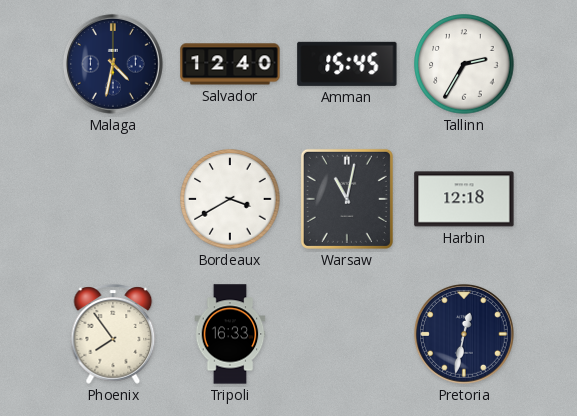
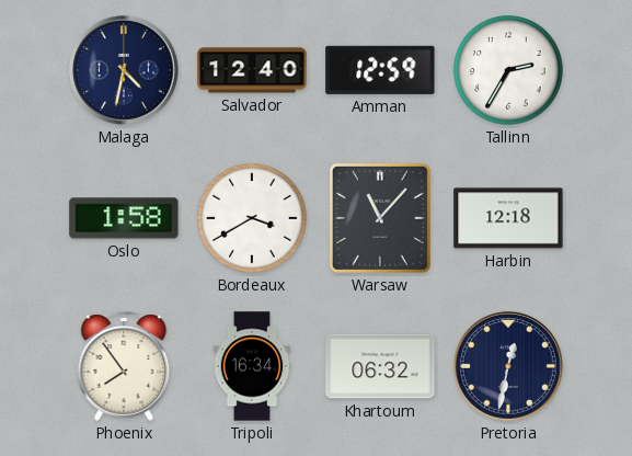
Amman: 15:45 -> 12:59
Oslo: none -> 1:58
Warsaw: 11:02 -> 11:07
Tripoli: 16:33 -> 16:34
Khartoum: none -> 06:32
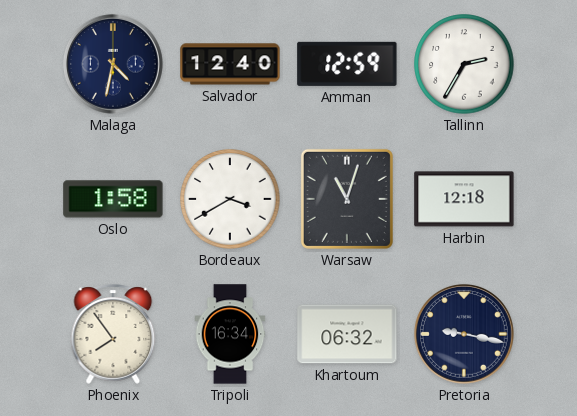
Warsaw: 11:07 -> 11:03
Pretoria: 12:32 -> 9:17
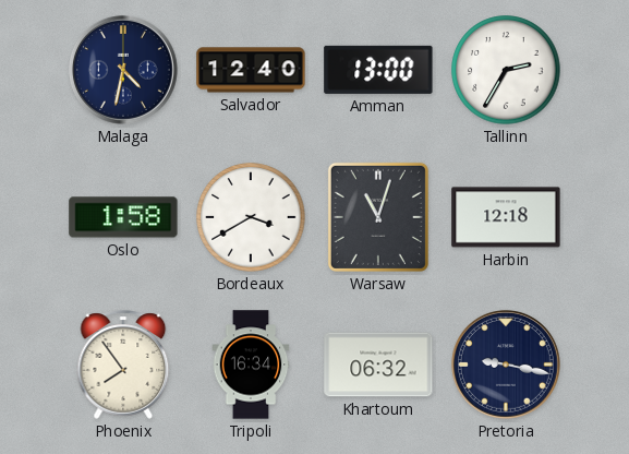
Amman: 12:59 -> 13:00
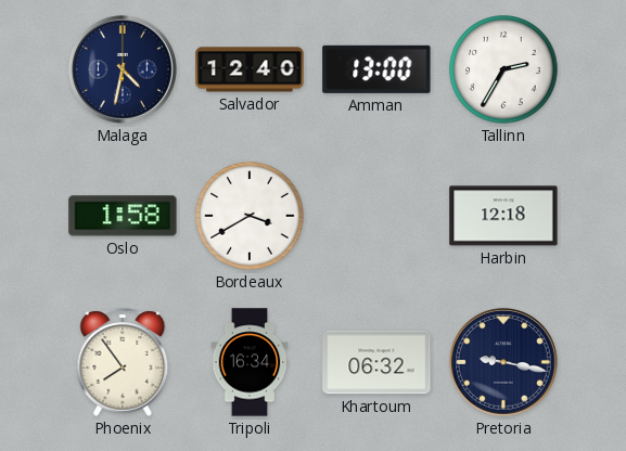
Warsaw: 11:03 -> none
